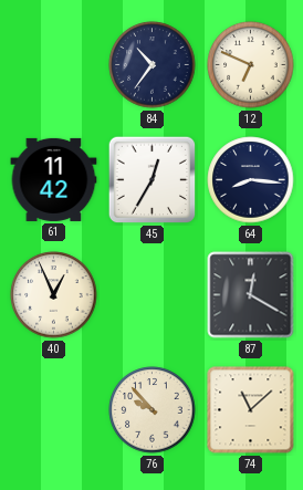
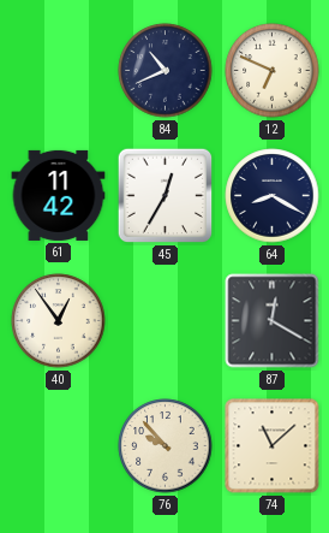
84: 10:36 -> 10:41
64: 8:16 -> 8:20
40: 12:56 -> 12:54
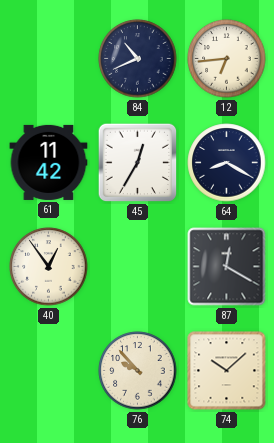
12: 6:49 -> 6:44
74: 11:08 -> 10:08
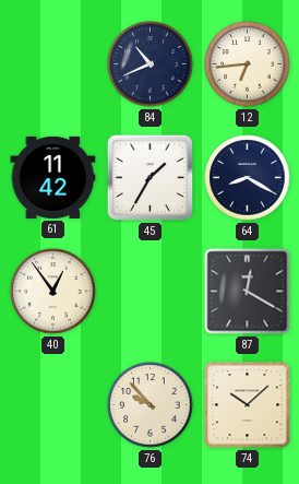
45: 12:35 -> 1:35
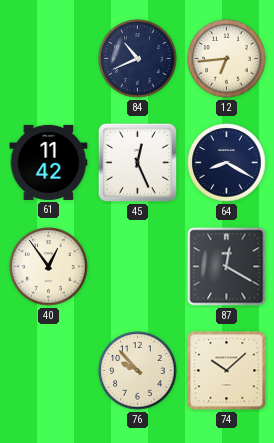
45: 1:35 -> 12:26
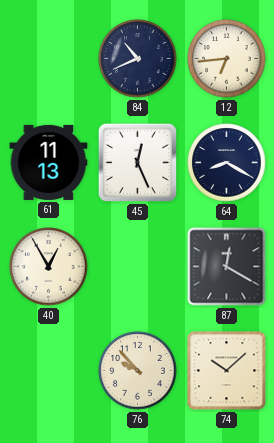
61: 11:42 -> 11:13
40: 12:54 -> 12:55
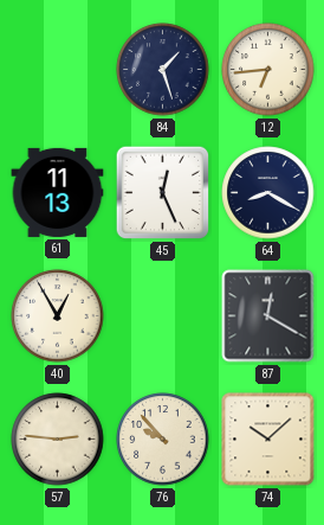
84: 10:41 -> 1:27
57: none -> 2:46
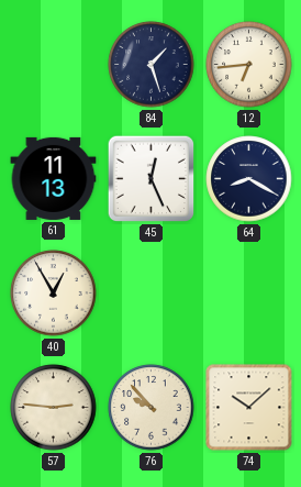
87: 12:20 -> none
